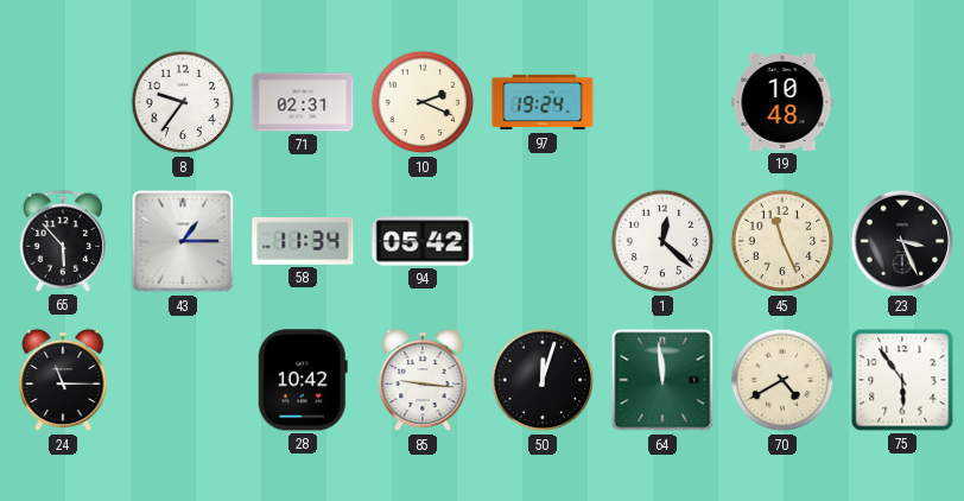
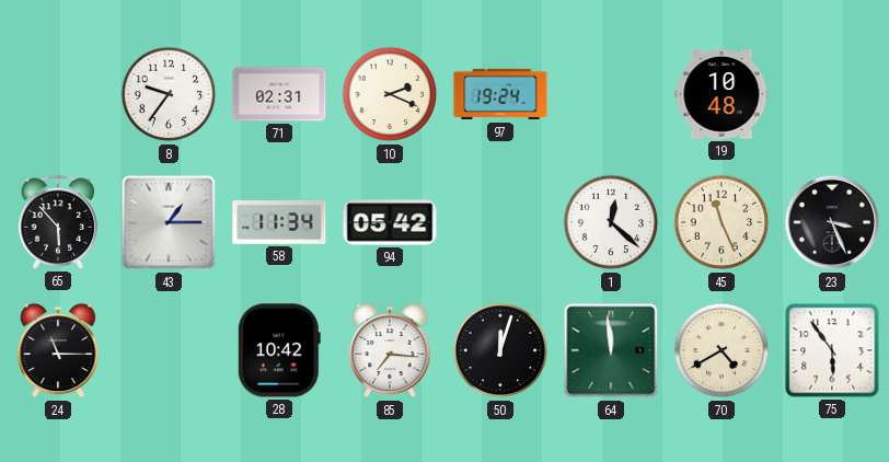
85: 9:16 -> 7:16
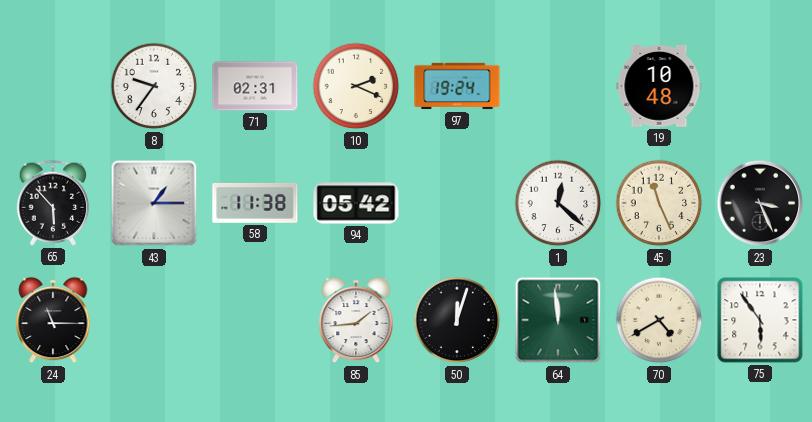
58: 11:34 -> 11:38
28: 10:42 -> none
85: 7:16 -> 1:44
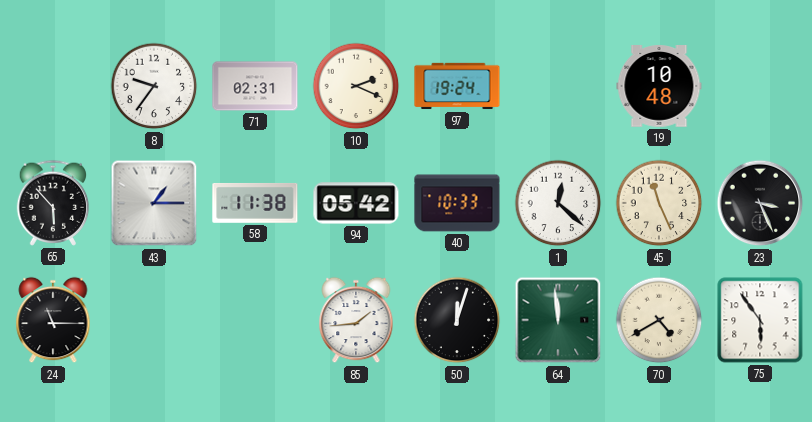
40: none -> 10:33
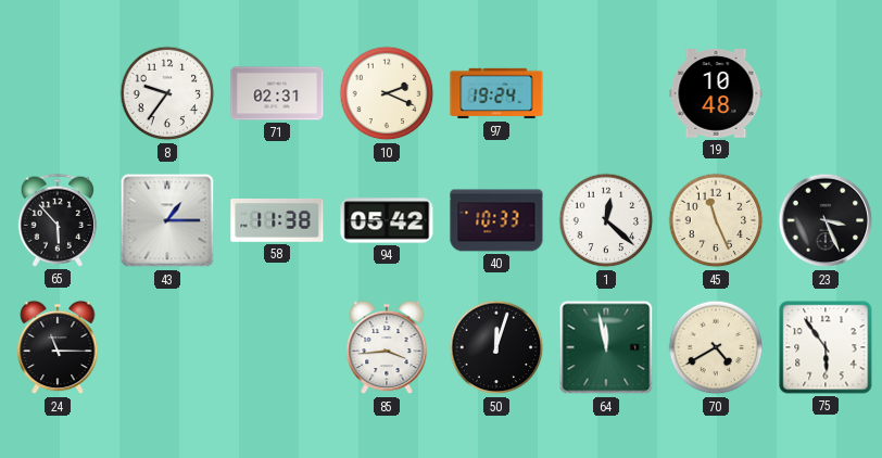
85: 1:44 -> 3:44
64: 11:59 -> 11:58
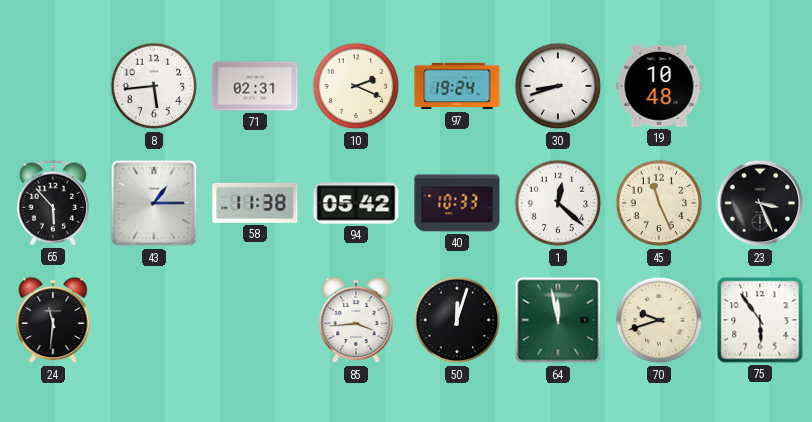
8: 9:36 -> 5:44
30: none -> 8:42
24: 11:15 -> 11:31
70: 4:40 -> 9:42
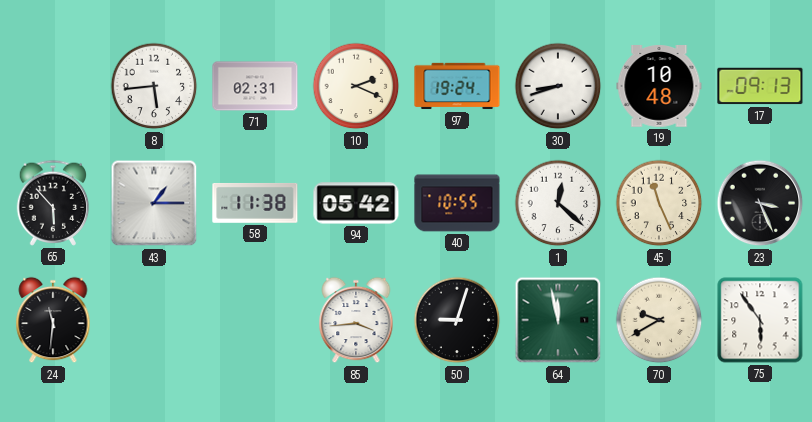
17: none -> 09:13
40: 10:33 -> 10:55
50: 12:03 -> 9:03
70: 9:42 -> 9:40
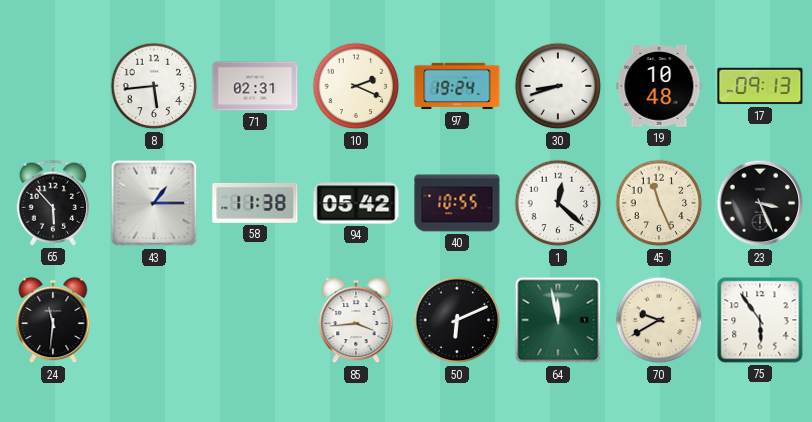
50: 9:03 -> 6:11
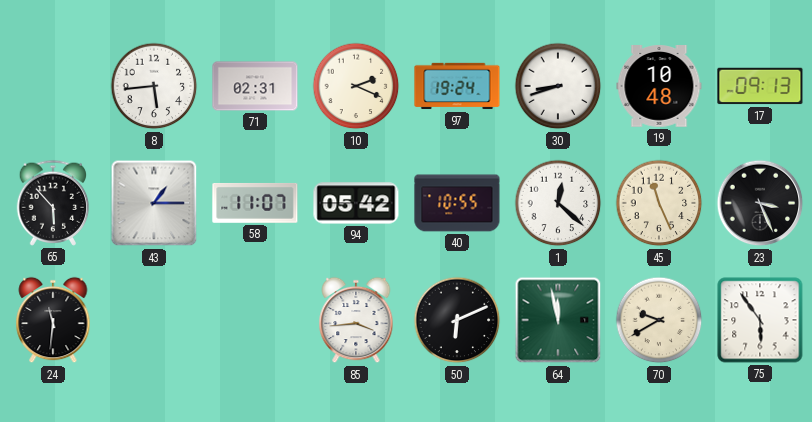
58: 11:38 -> 11:07
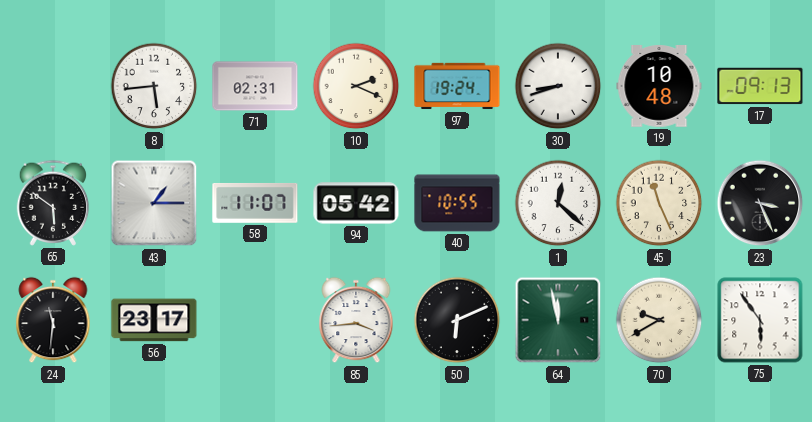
65: 5:53 -> 5:51
56: none -> 23:17
